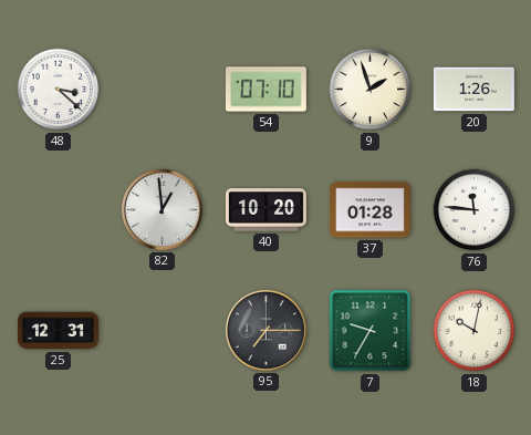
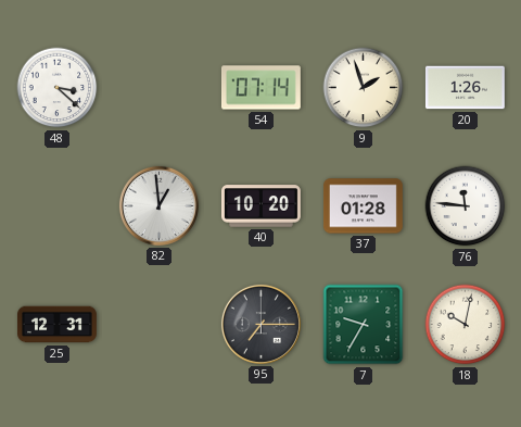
54: 07:10 -> 07:14
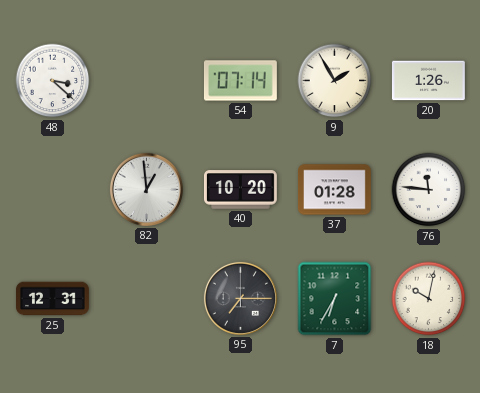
9: 1:57 -> 1:55
7: 9:35 -> 6:35
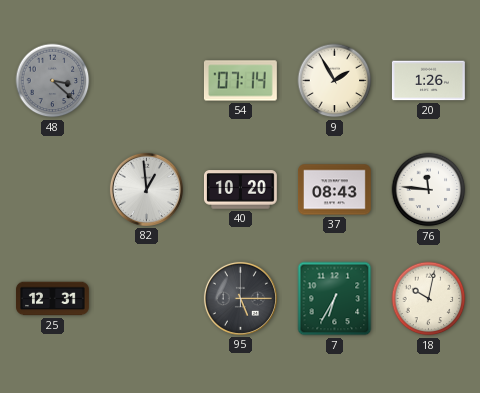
48 dial: white -> grey
37: 01:28 -> 08:43
95: 7:15 -> 5:15
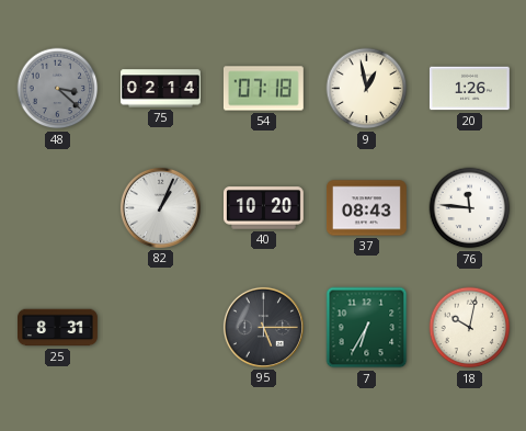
75: none -> 02:14
54: 07:14 -> 07:18
9: 1:55 -> 12:58
82: 12:59 -> 1:04
25: 12:31 -> 8:31
